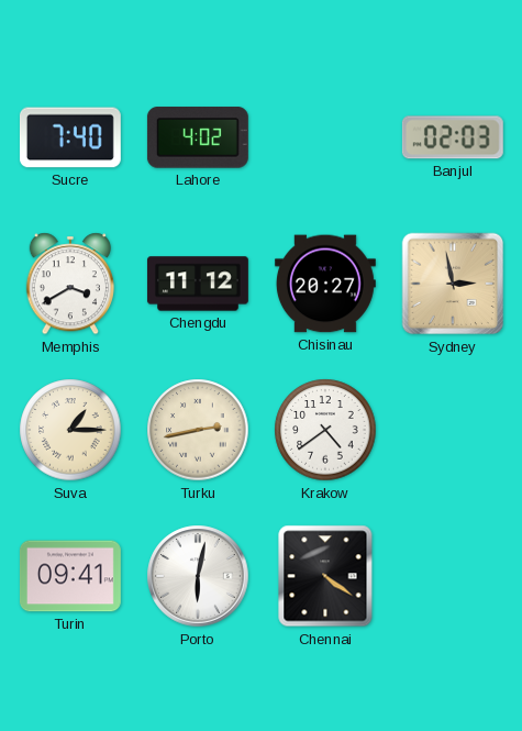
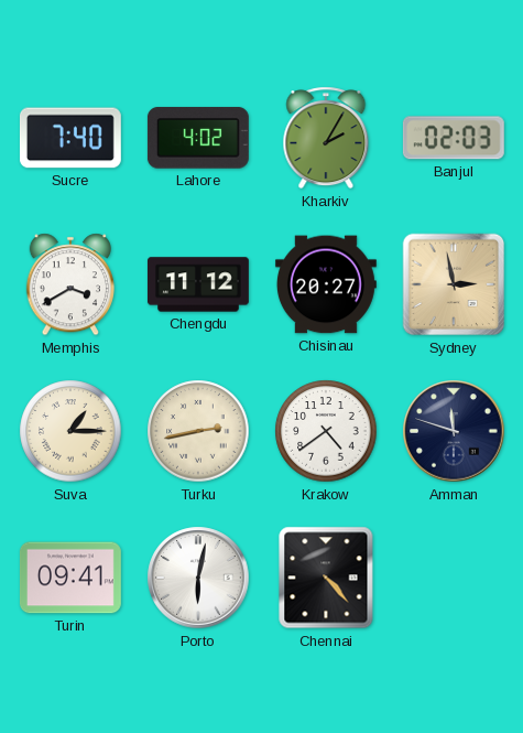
Kharkiv: none -> 2:05
Amman: none -> 11:48
Chennai: 4:21 -> 4:23
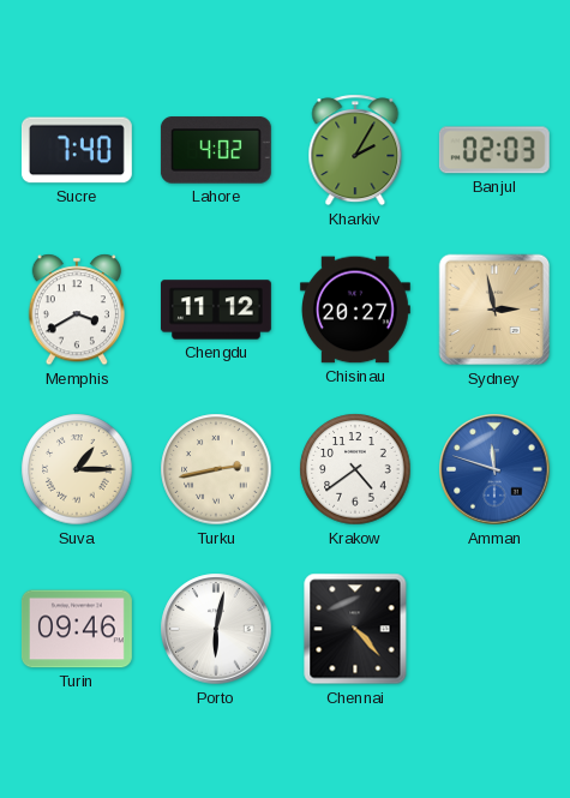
Amman dial: navy -> blue
Turin: 09:41 -> 09:46
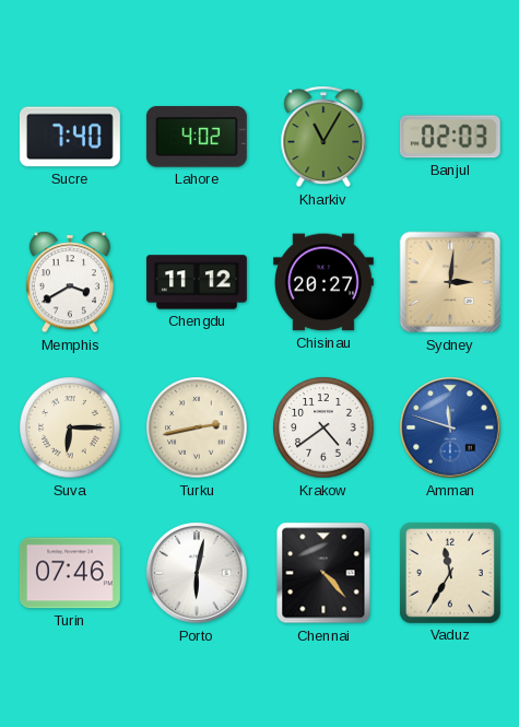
Kharkiv: 2:05 -> 11:05
Sydney: 2:58 -> 3:01
Suva: 1:15 -> 6:15
Turin: 09:46 -> 07:46
Vaduz: none -> 11:35
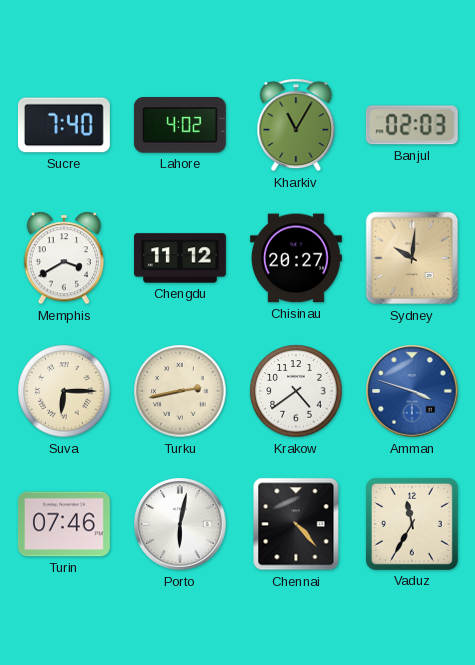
Sydney: 3:01 -> 10:01
Amman: 11:48 -> 3:48
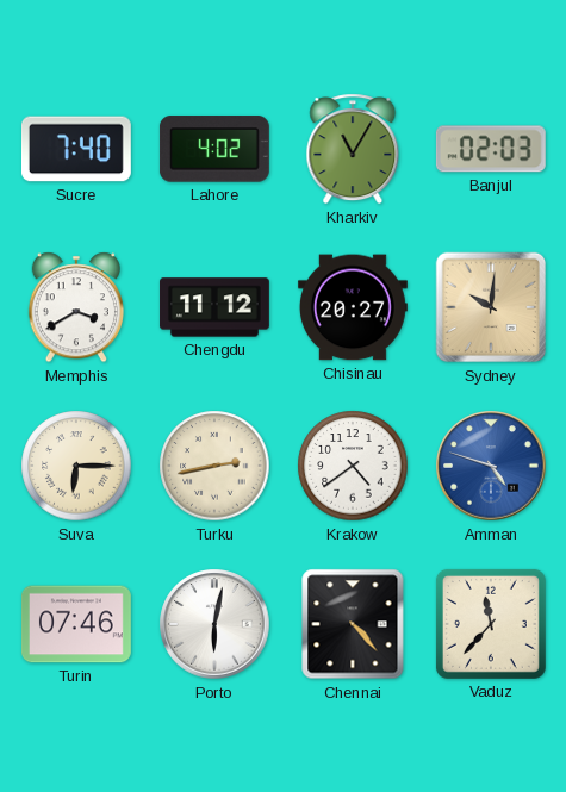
Amman: 3:48 -> 4:48
Vaduz: 11:35 -> 11:37
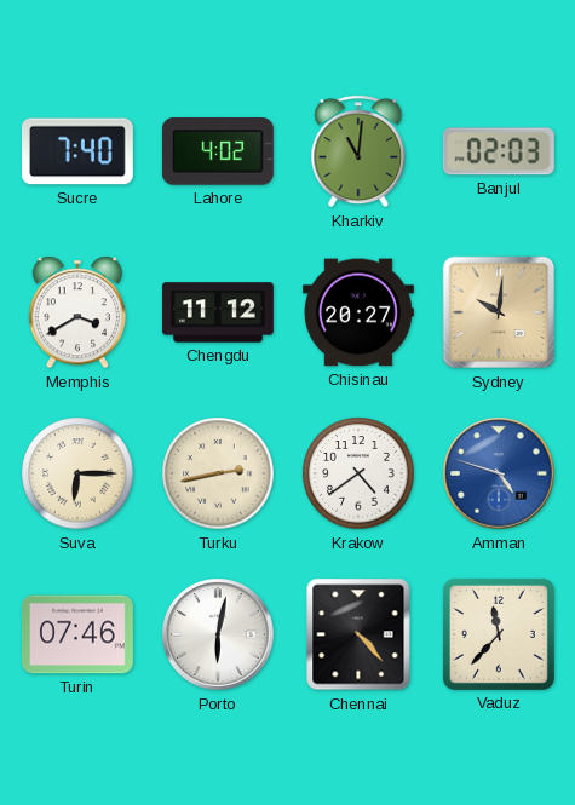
Kharkiv: 11:05 -> 11:01
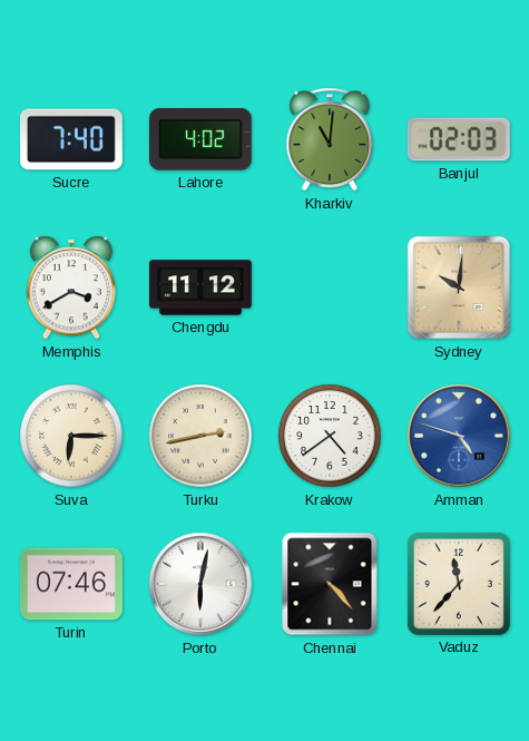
Chisinau: 20:27 -> none
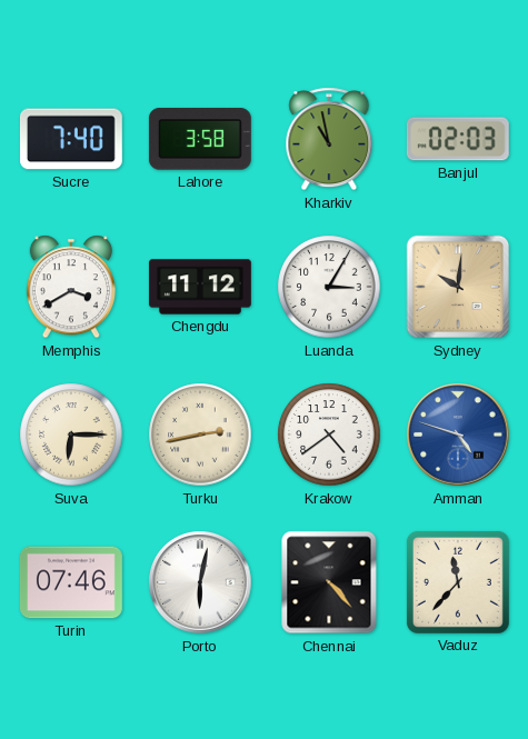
Lahore: 4:02 -> 3:58
Kharkiv: 11:01 -> 10:58
Luanda: none -> 3:05
